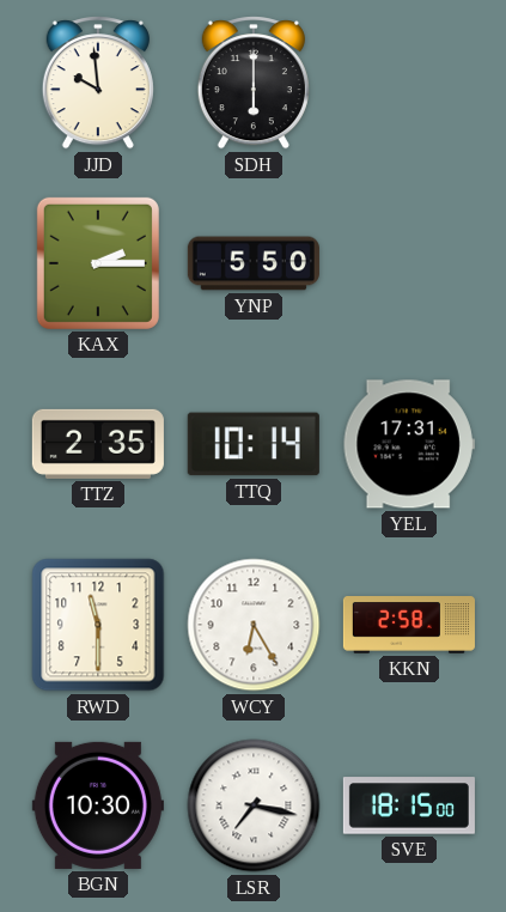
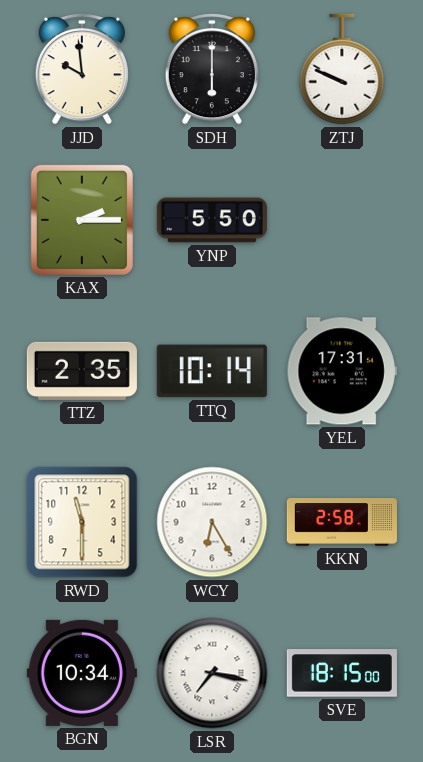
ZTJ: none -> 9:49
BGN: 10:30 -> 10:34
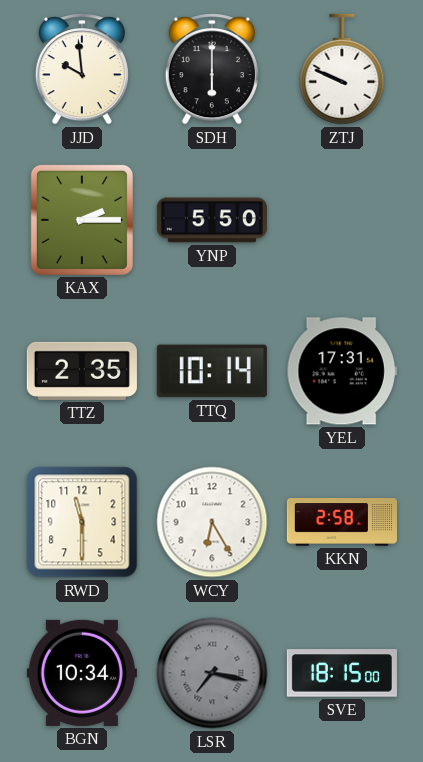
LSR dial: white -> grey
